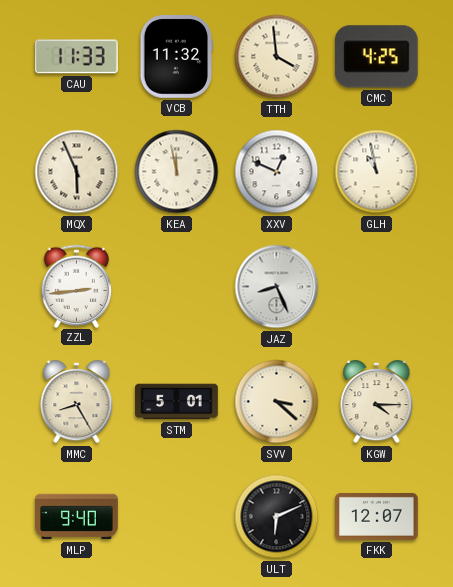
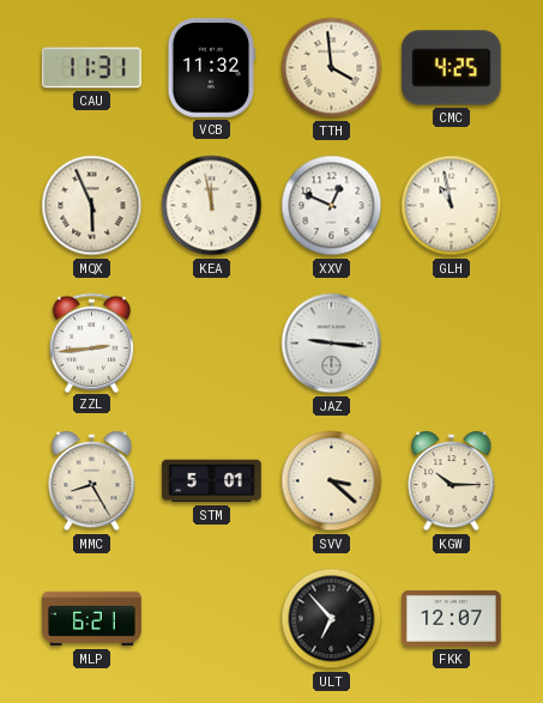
CAU: 11:33 -> 11:31
JAZ: 8:26 -> 9:16
KGW: 4:15 -> 10:15
MLP: 9:40 -> 6:21
ULT: 6:11 -> 6:53
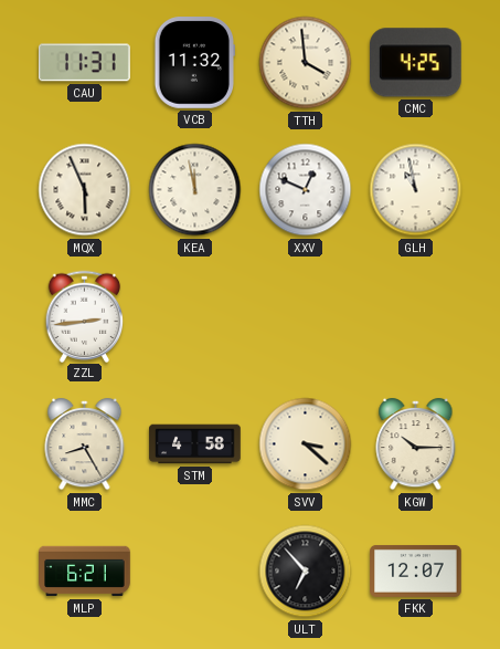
JAZ: 9:16 -> none
STM: 5:01 -> 4:58
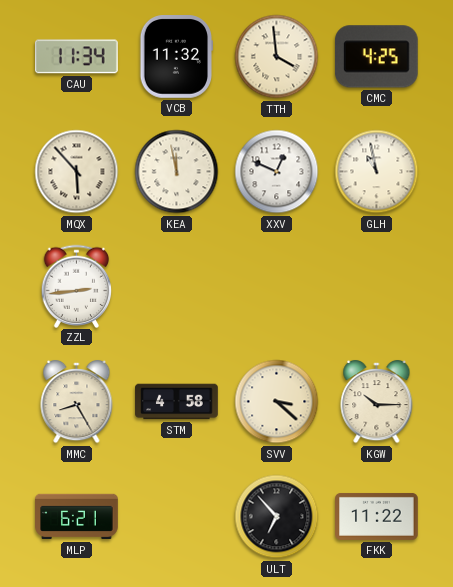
CAU: 11:31 -> 11:34
MQX: 5:56 -> 5:53
FKK: 12:07 -> 11:22
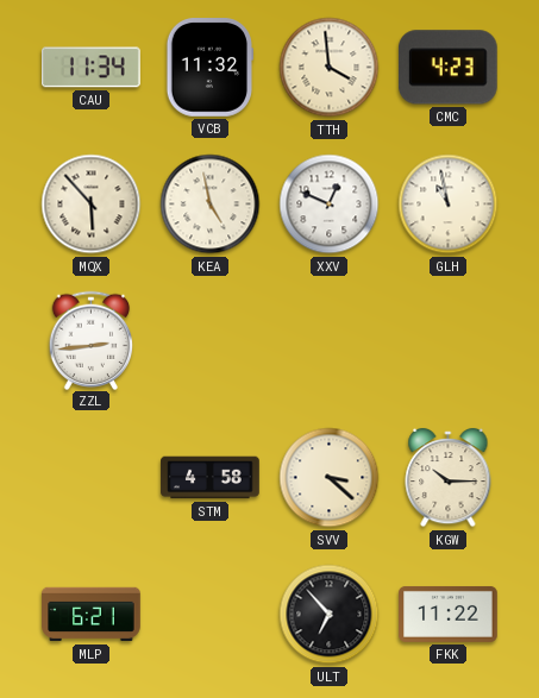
CMC: 4:25 -> 4:23
KEA: 11:58 -> 4:58
MMC: 8:25 -> none
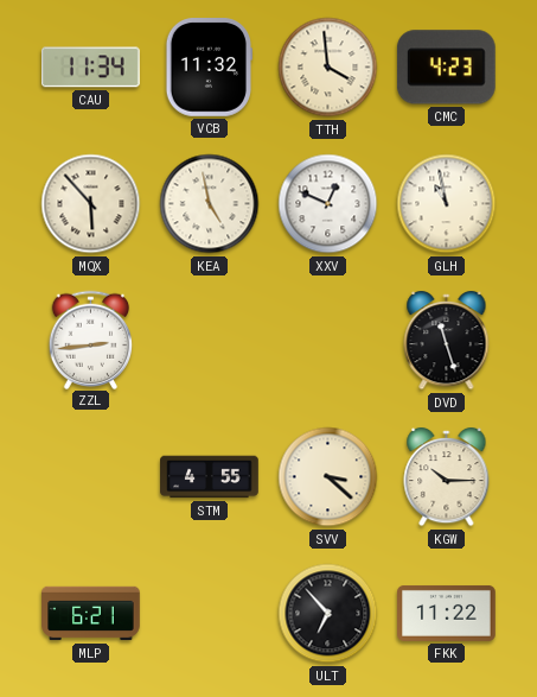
DVD: none -> 11:27
STM: 4:58 -> 4:55
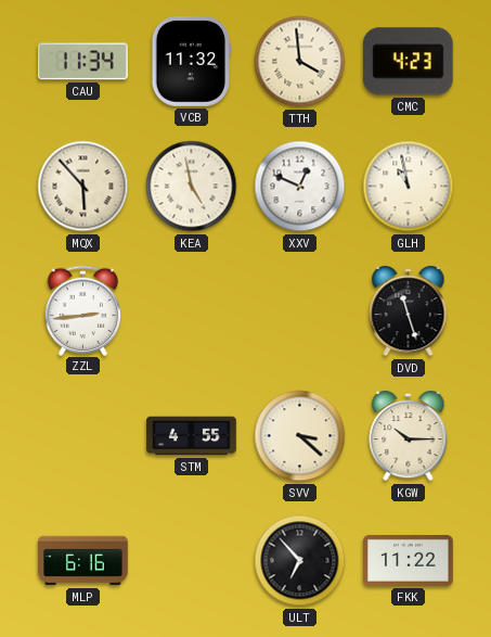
MLP: 6:21 -> 6:16
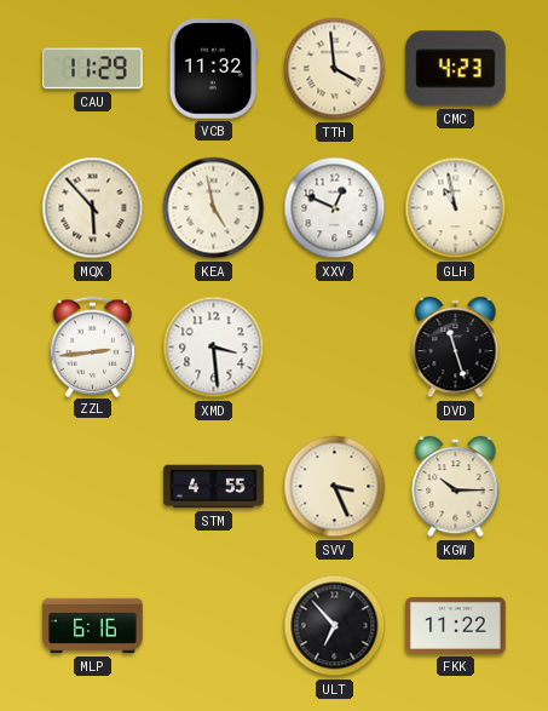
CAU: 11:34 -> 11:29
XMD: none -> 3:29
SVV: 3:22 -> 3:26
